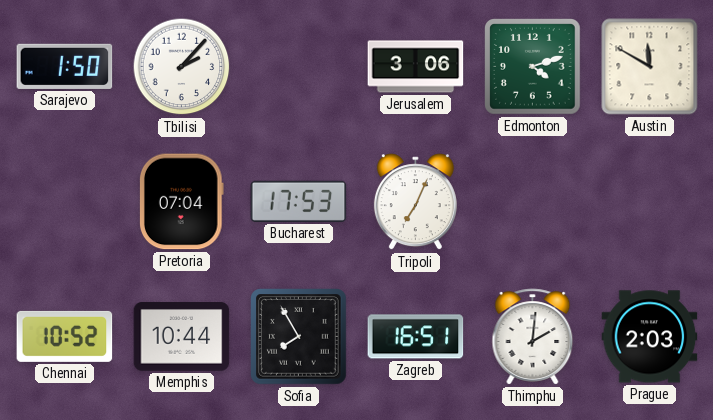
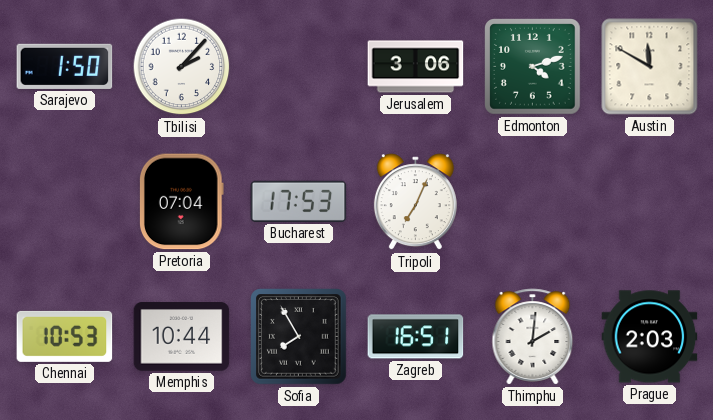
Chennai: 10:52 -> 10:53
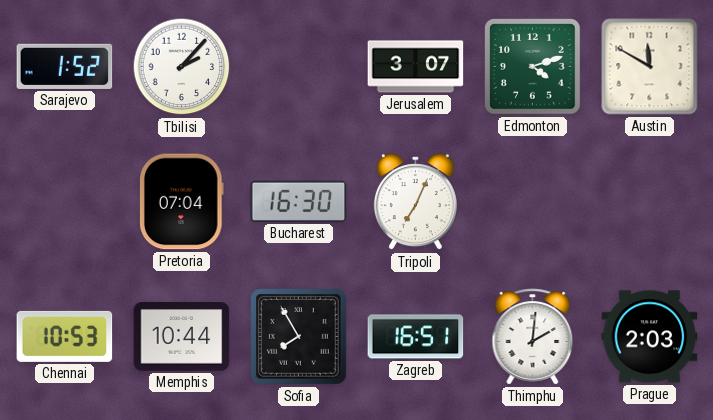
Sarajevo: 1:50 -> 1:52
Jerusalem: 3:06 -> 3:07
Bucharest: 17:53 -> 16:30
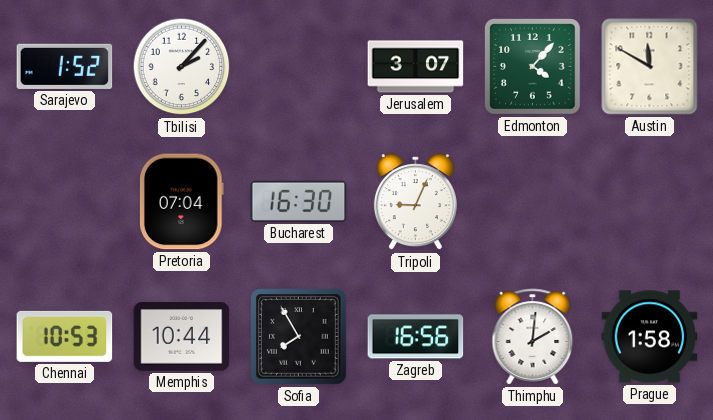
Edmonton: 4:12 -> 4:07
Tripoli: 7:04 -> 9:04
Zagreb: 16:51 -> 16:56
Prague: 2:03 -> 1:58
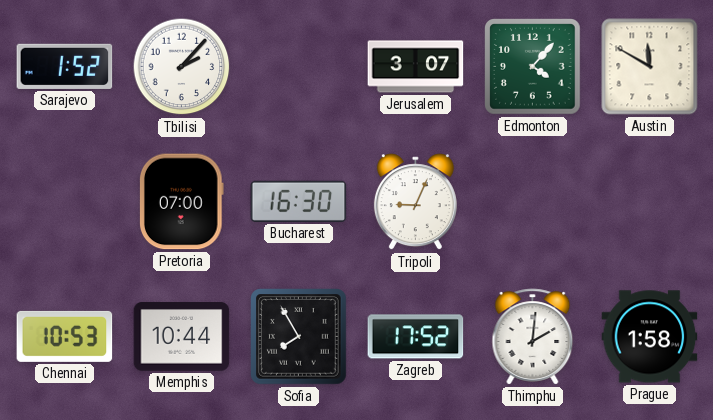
Pretoria: 07:04 -> 07:00
Zagreb: 16:56 -> 17:52
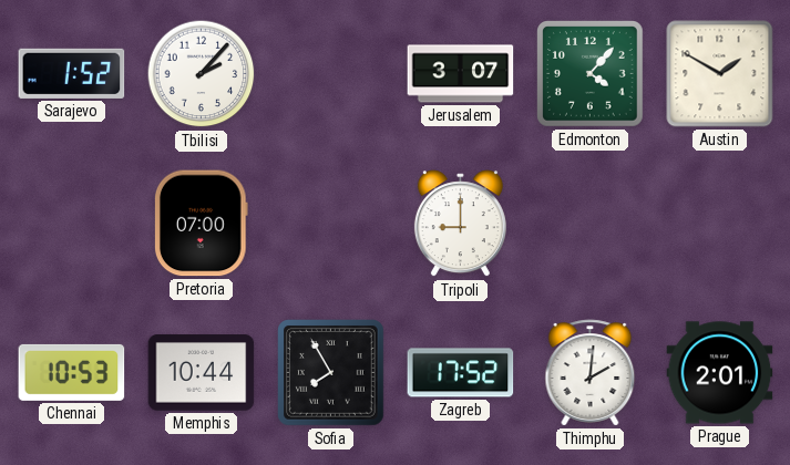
Austin: 11:50 -> 1:50
Bucharest: 16:30 -> none
Tripoli: 9:04 -> 9:00
Prague: 1:58 -> 2:01
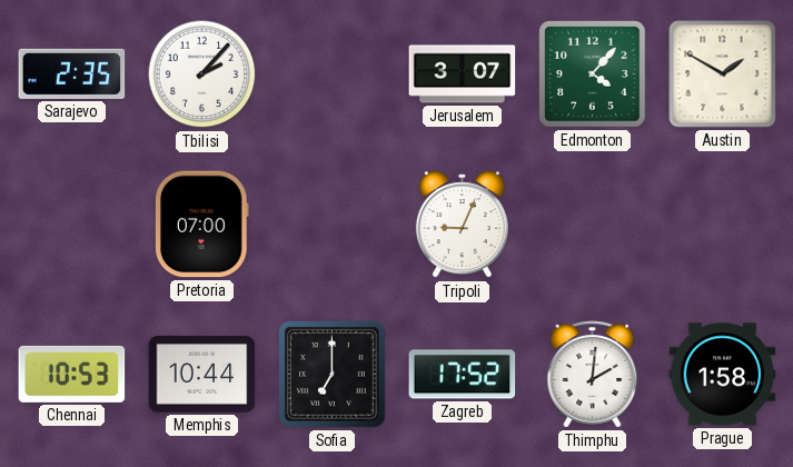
Sarajevo: 1:52 -> 2:35
Tripoli: 9:00 -> 9:04
Sofia: 7:55 -> 7:00
Prague: 2:01 -> 1:58
